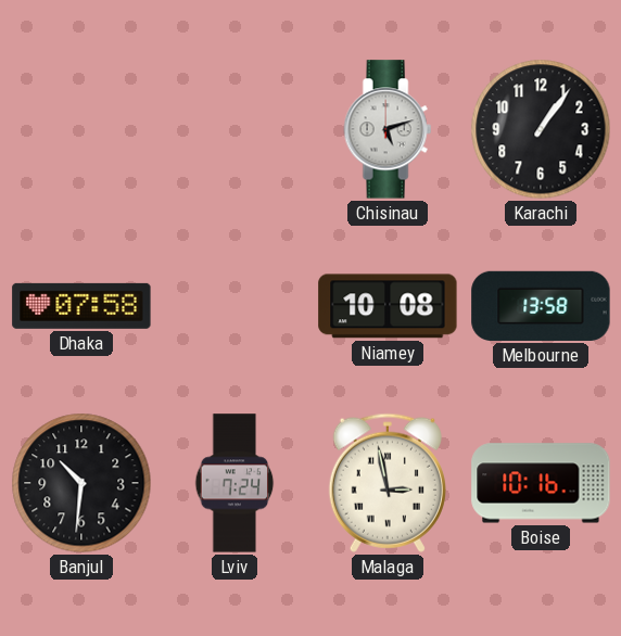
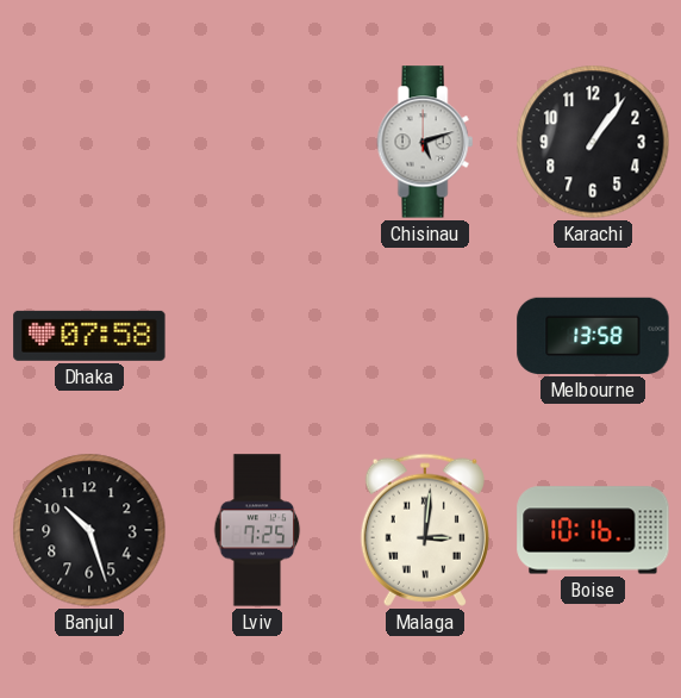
Niamey: 10:08 -> none
Banjul: 10:31 -> 10:27
Lviv: 7:24 -> 7:25
Malaga: 2:58 -> 3:01
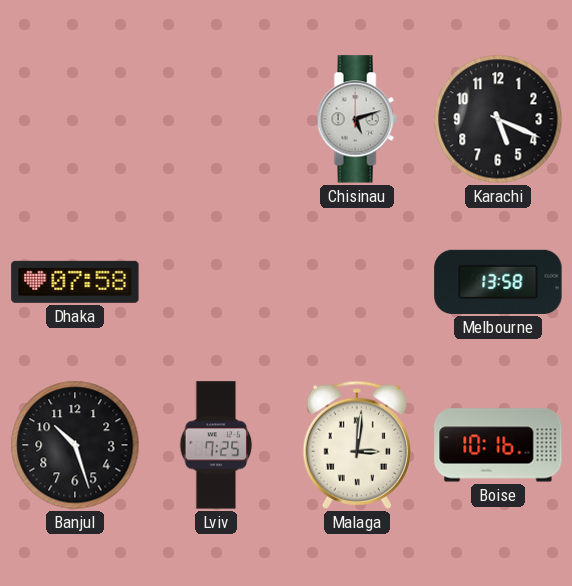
Karachi: 1:06 -> 5:19
